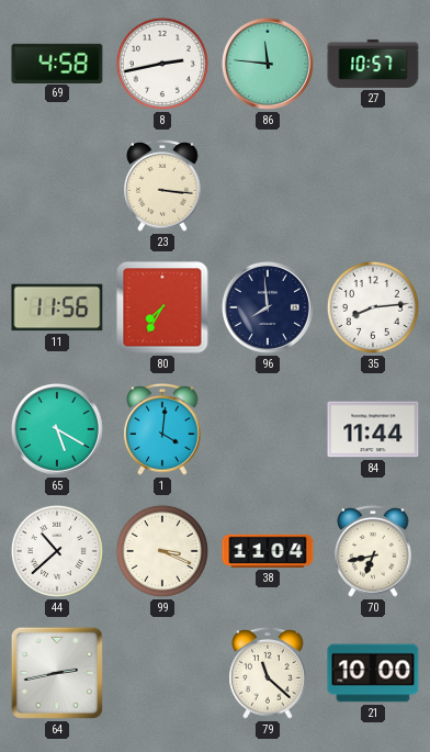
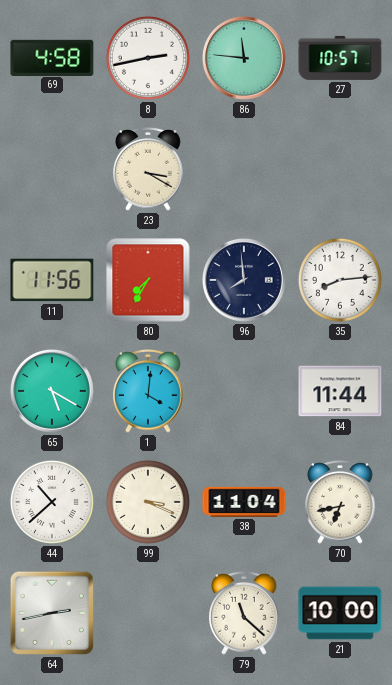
23: 3:16 -> 3:20
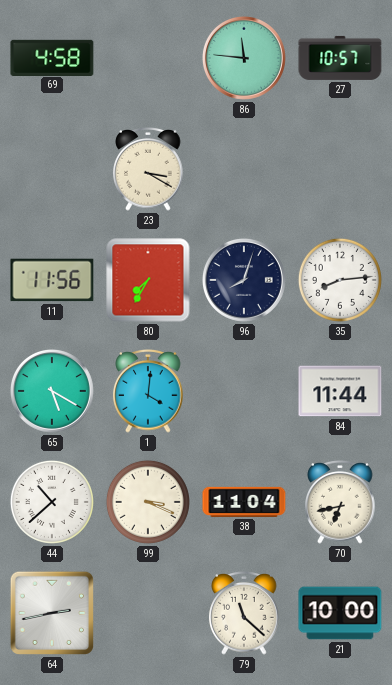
8: 2:43 -> none
96: 7:59 -> 8:03
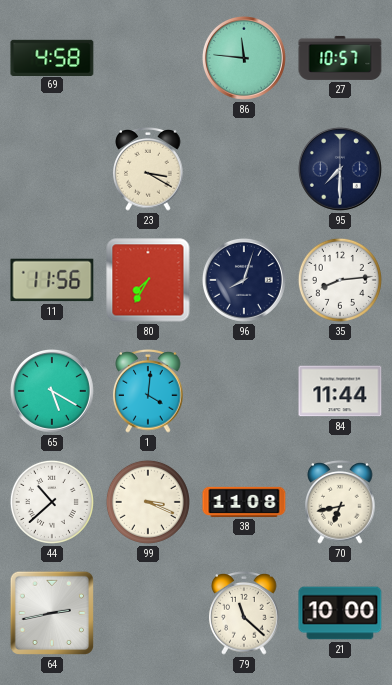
95: none -> 7:30
38: 11:04 -> 11:08
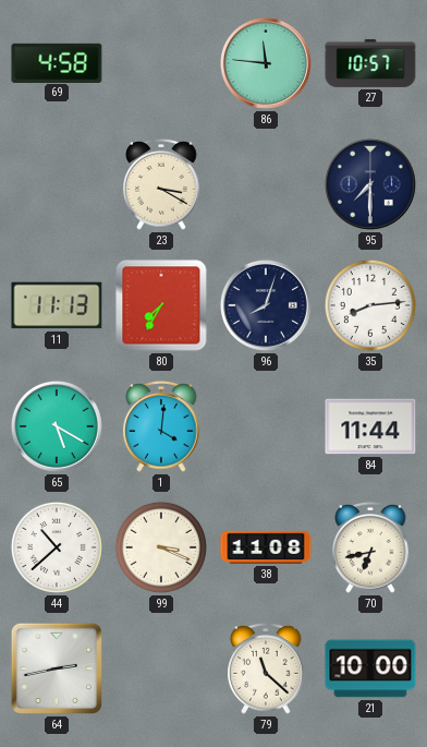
11: 11:56 -> 11:13
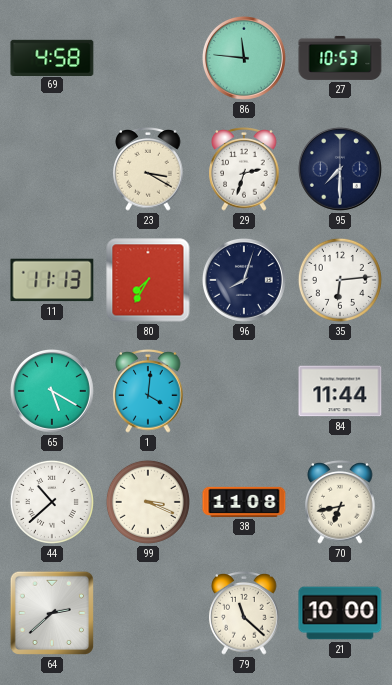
27: 10:57 -> 10:53
29: none -> 2:33
35: 8:14 -> 6:14
64: 2:43 -> 2:38
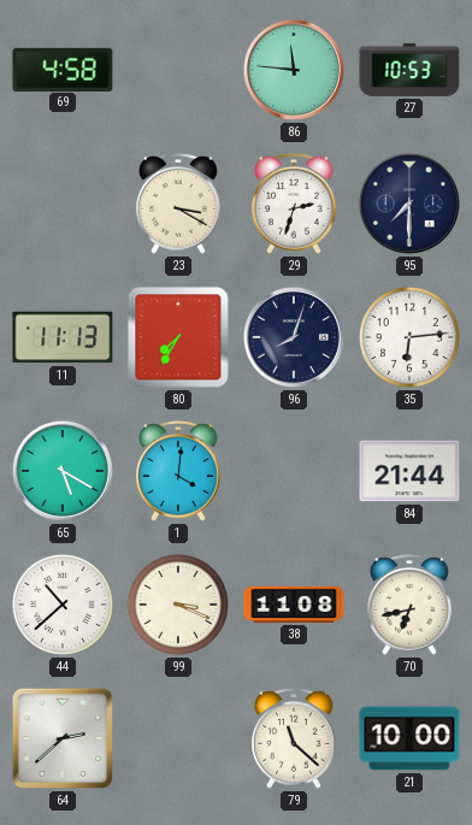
84: 11:44 -> 21:44
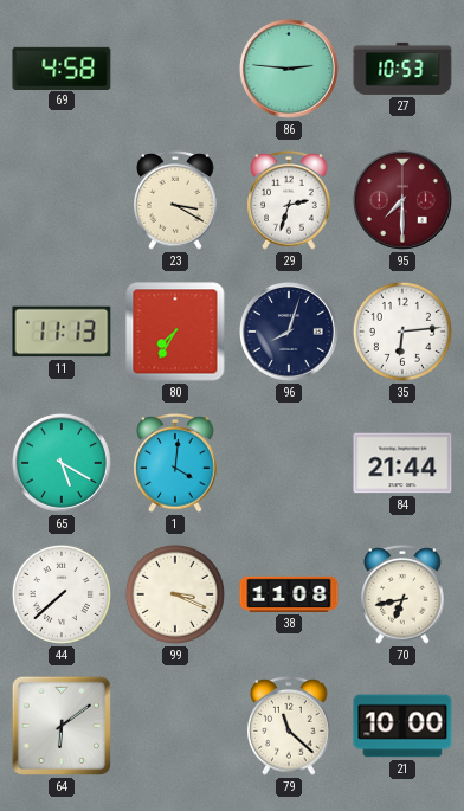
86: 11:46 -> 2:46
95 dial: navy -> burgundy
44: 10:38 -> 7:38
64: 2:38 -> 6:09
